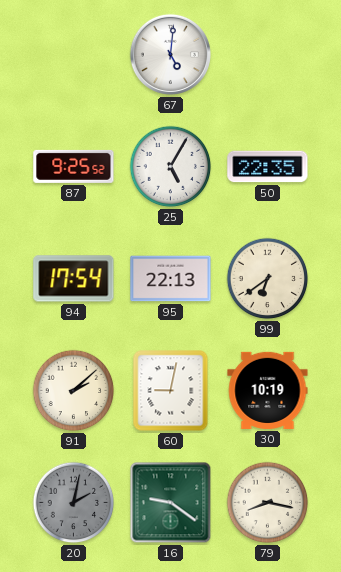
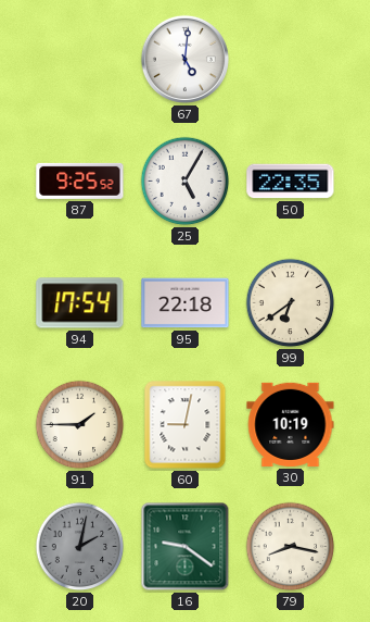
95: 22:13 -> 22:18
91: 2:08 -> 1:45
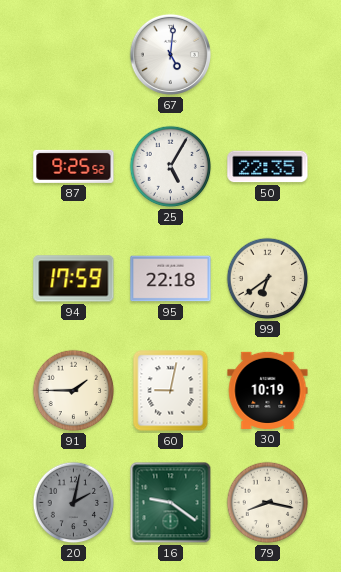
94: 17:54 -> 17:59
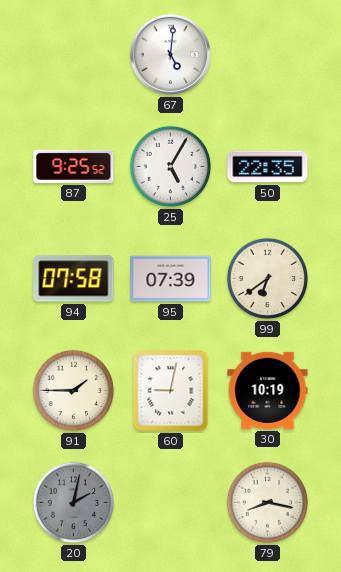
94: 17:59 -> 07:58
95: 22:18 -> 07:39
16: 9:21 -> none
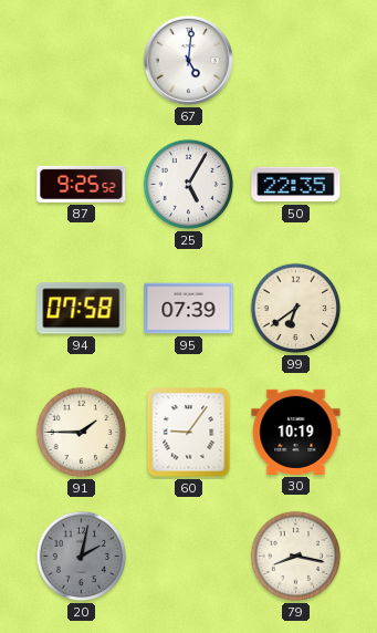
60: 9:02 -> 9:06
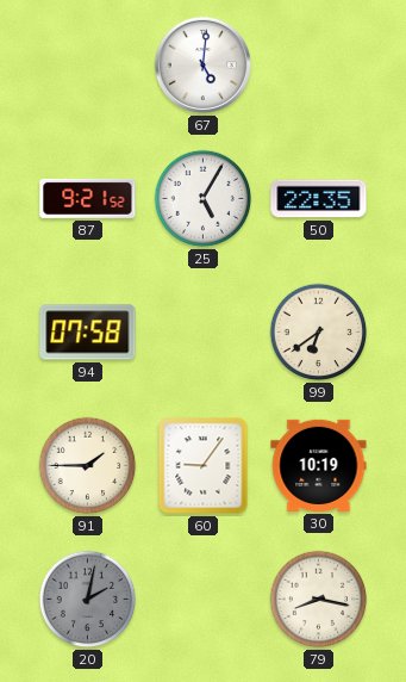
87: 9:25 -> 9:21
95: 07:39 -> none
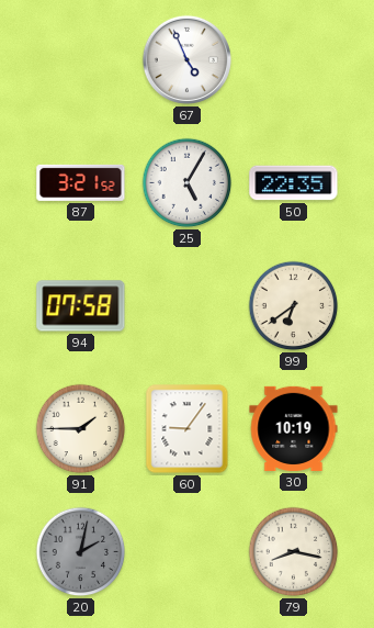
67: 5:01 -> 4:56
87: 9:21 -> 3:21
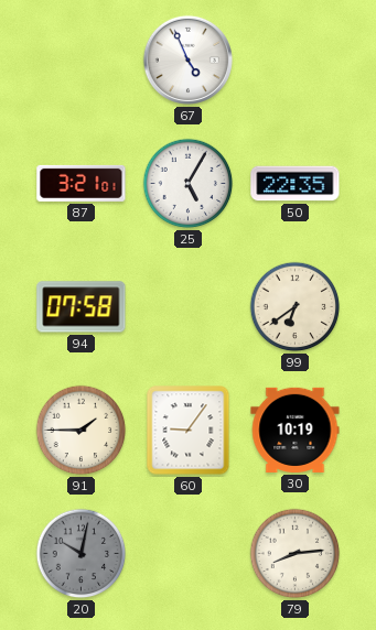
87: 3:21:52 -> 3:21:01
20: 2:02 -> 10:02
79: 8:17 -> 8:14
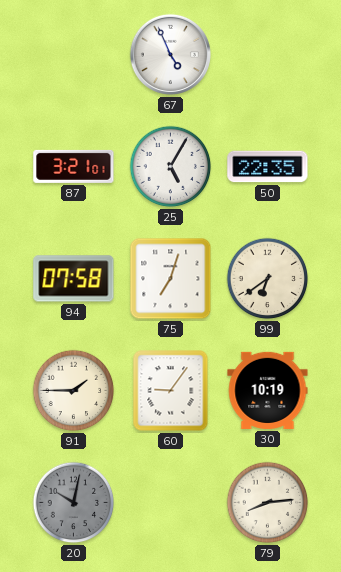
75: none -> 7:03
